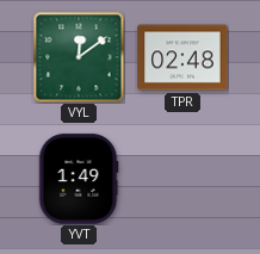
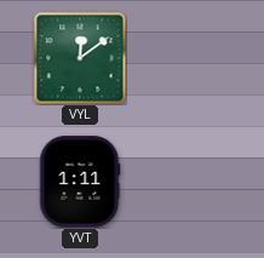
TPR: 02:48 -> none
YVT: 1:49 -> 1:11
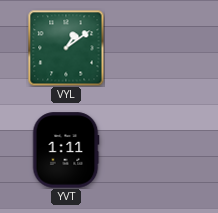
VYL: 12:09 -> 1:09
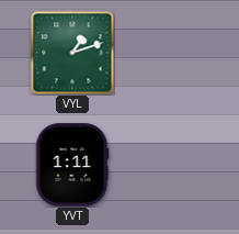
VYL: 1:09 -> 1:12
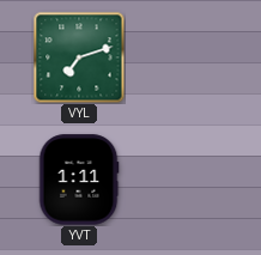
VYL: 1:12 -> 7:12
